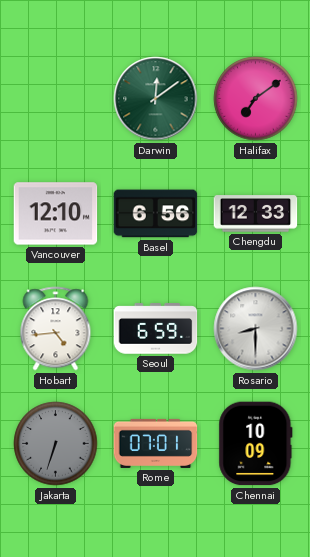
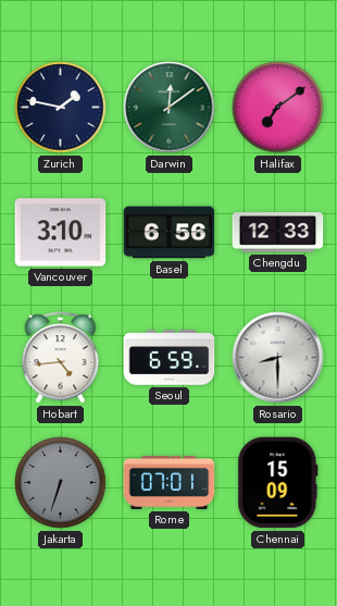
Zurich: none -> 1:47
Vancouver: 12:10 -> 3:10
Chennai: 10:09 -> 15:09
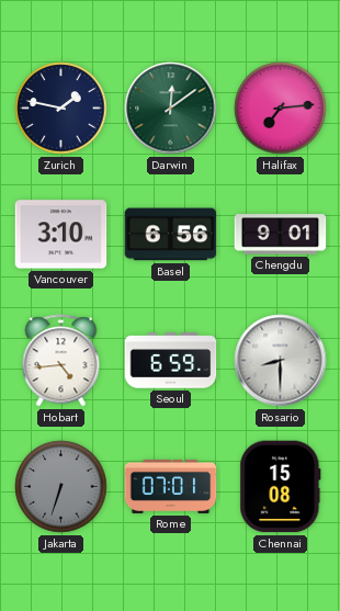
Halifax: 7:09 -> 7:14
Chengdu: 12:33 -> 9:01
Chennai: 15:09 -> 15:08
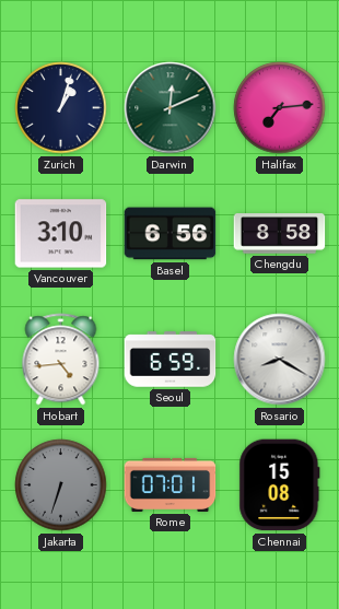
Zurich: 1:47 -> 1:03
Darwin: 12:09 -> 12:11
Chengdu: 9:01 -> 8:58
Rosario: 8:30 -> 8:20
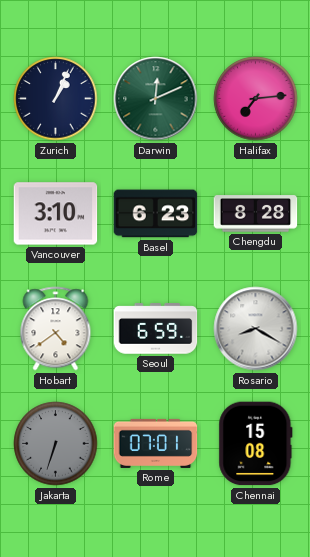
Zurich: 1:03 -> 1:04
Basel: 6:56 -> 6:23
Chengdu: 8:58 -> 8:28
Hobart: 4:44 -> 4:39
